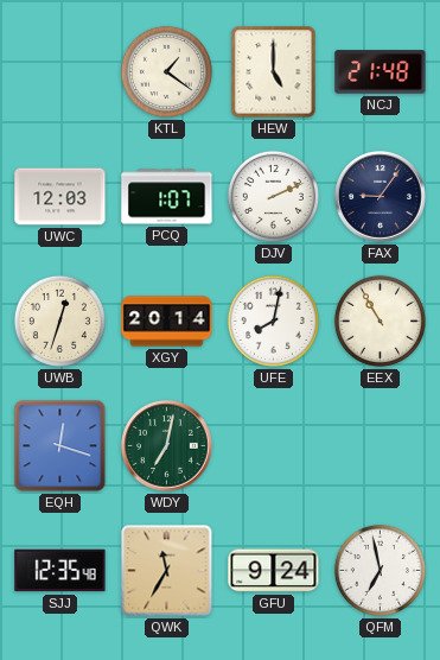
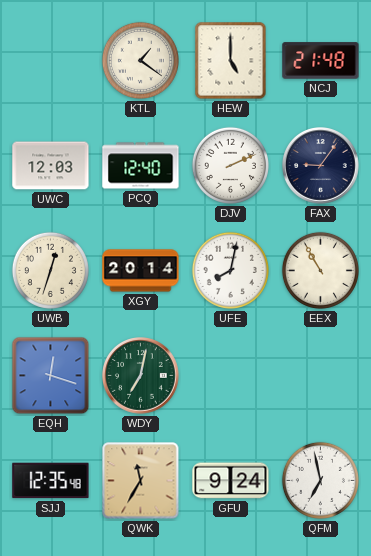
PCQ: 1:07 -> 12:40
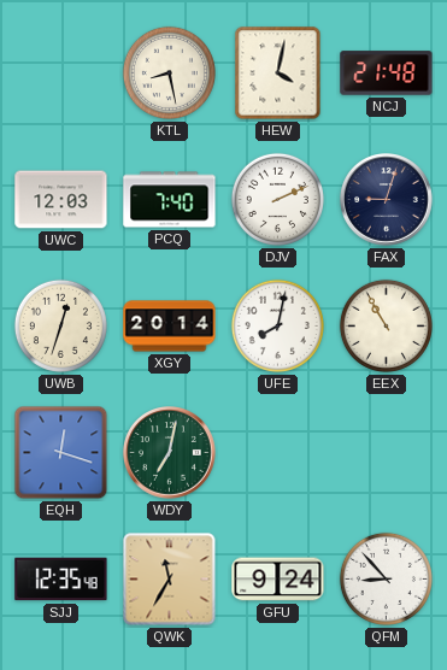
KTL: 1:21 -> 8:28
HEW: 5:00 -> 4:02
PCQ: 12:40 -> 7:40
FAX: 9:06 -> 9:03
QFM: 6:58 -> 8:53
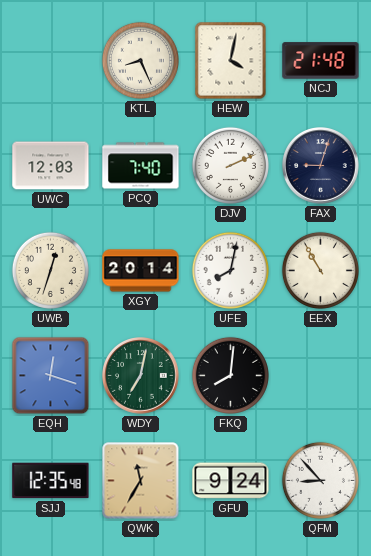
KTL: 8:28 -> 8:26
FKQ: none -> 8:01
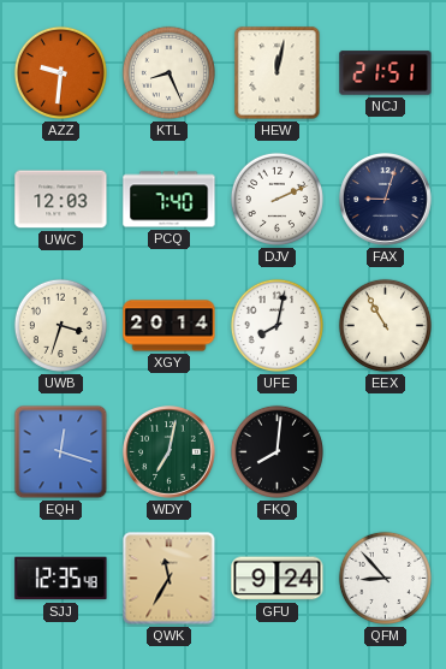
AZZ: none -> 9:31
HEW: 4:02 -> 12:02
NCJ: 21:48 -> 21:51
UWB: 12:33 -> 3:33
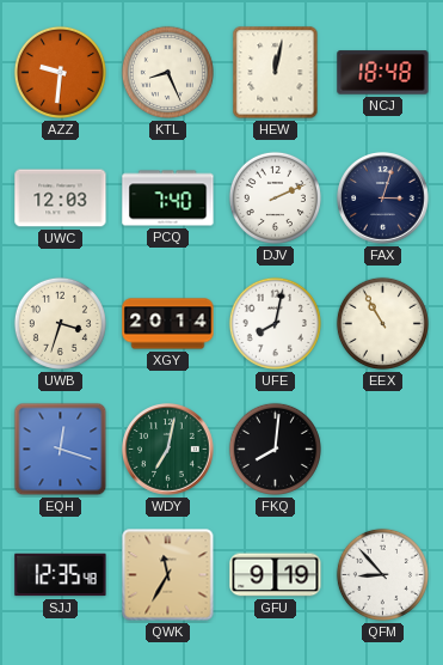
NCJ: 21:51 -> 18:48
FAX: 9:03 -> 3:03
GFU: 9:24 -> 9:19
